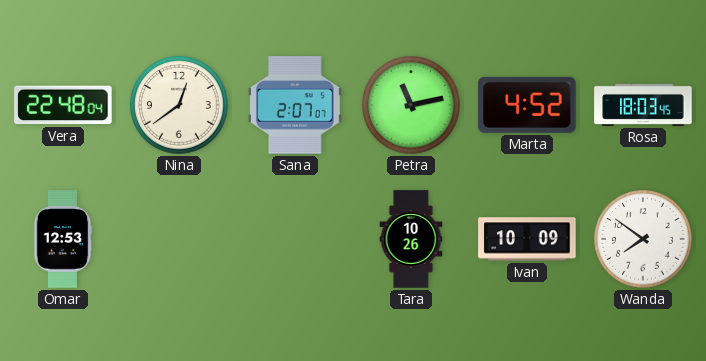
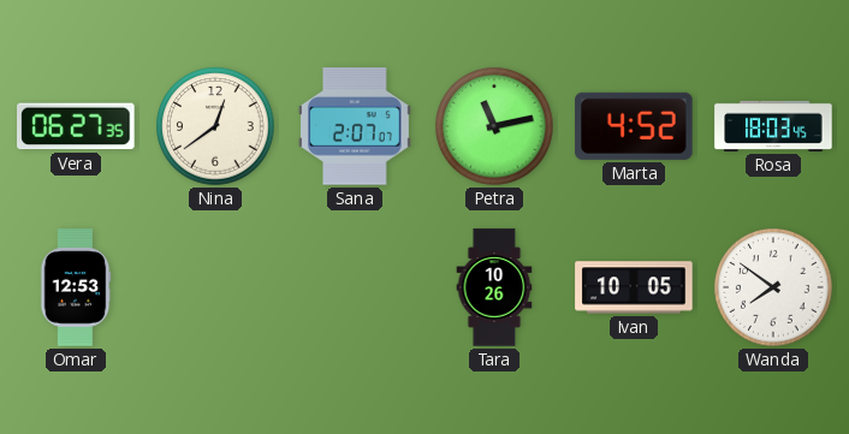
Vera: 22:48 -> 06:27
Ivan: 10:09 -> 10:05
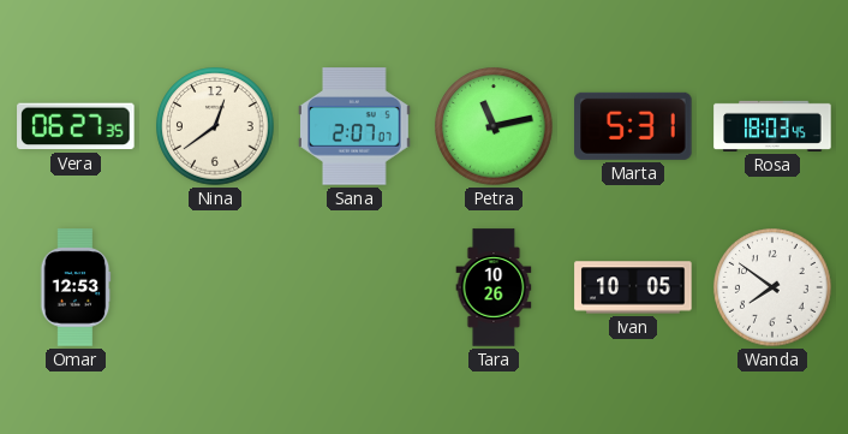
Marta: 4:52 -> 5:31
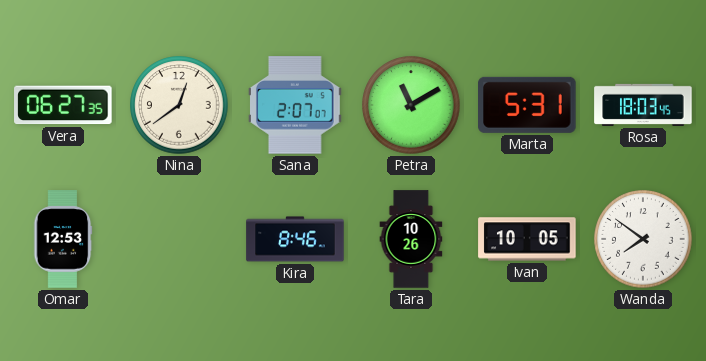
Petra: 11:13 -> 11:10
Kira: none -> 8:46
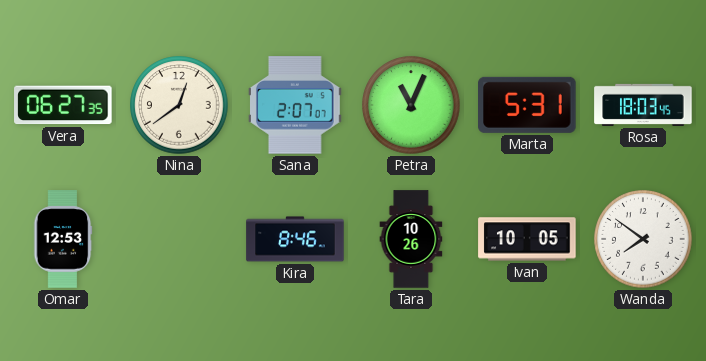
Petra: 11:10 -> 11:04
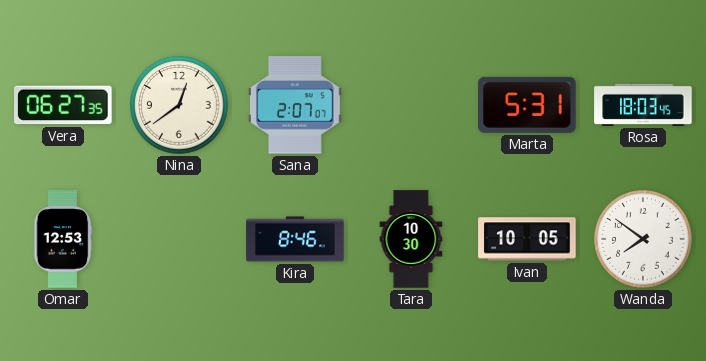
Petra: 11:04 -> none
Tara: 10:26 -> 10:30
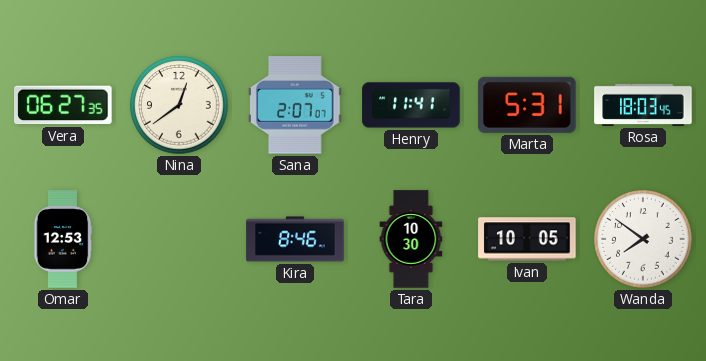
Henry: none -> 11:41
